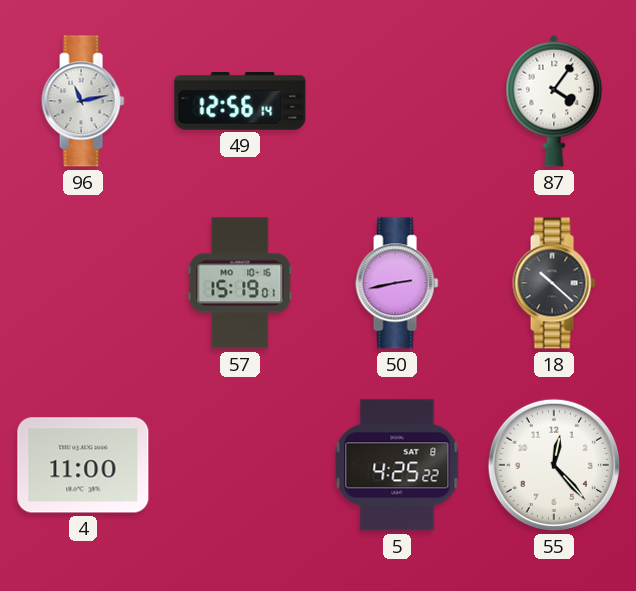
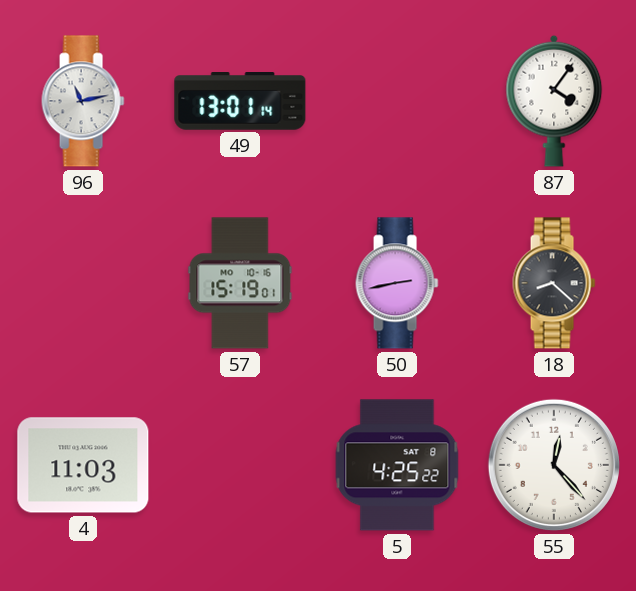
49: 12:56 -> 13:01
18: 10:22 -> 8:22
4: 11:00 -> 11:03
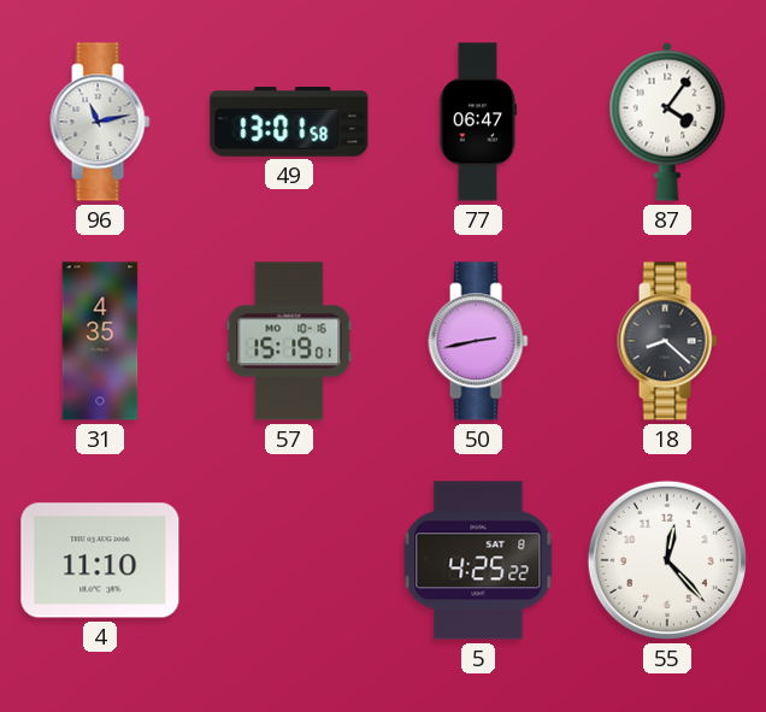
49: 13:01:14 -> 13:01:58
77: none -> 06:47
31: none -> 4:35
4: 11:03 -> 11:10
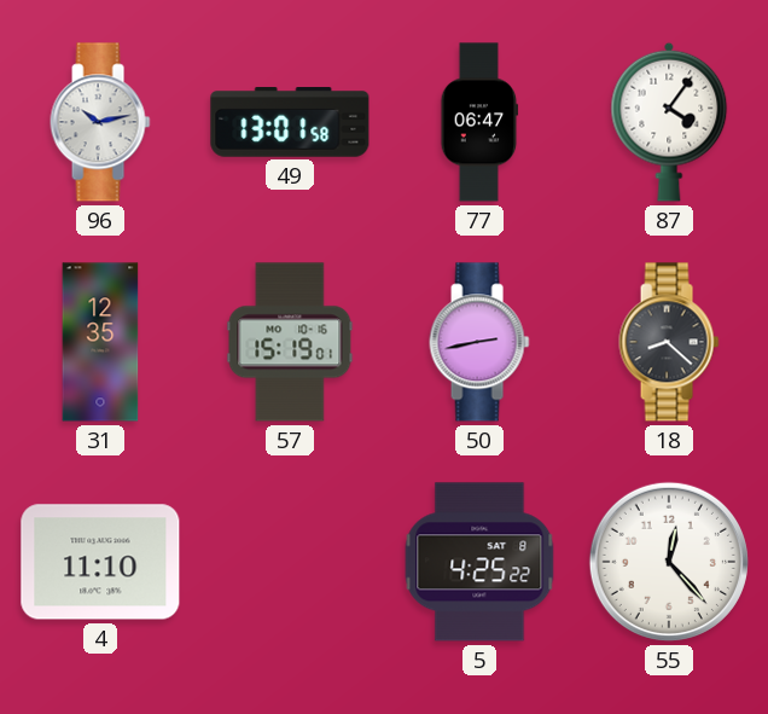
96: 11:13 -> 10:13
31: 4:35 -> 12:35
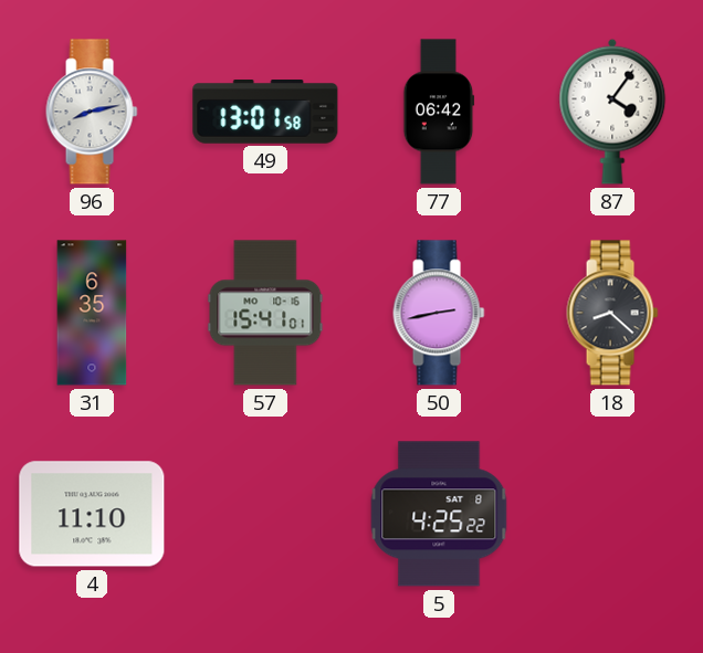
96: 10:13 -> 8:13
77: 06:47 -> 06:42
31: 12:35 -> 6:35
57: 15:19 -> 15:41
55: 12:23 -> none
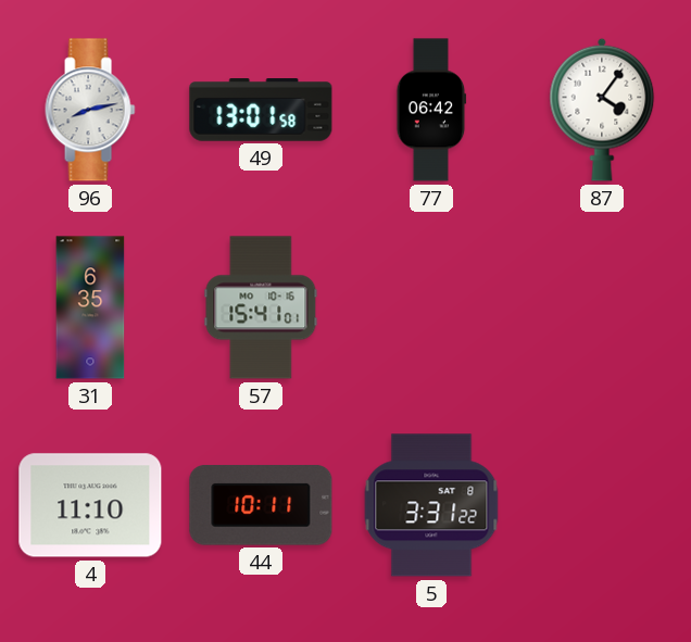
50: 2:43 -> none
18: 8:22 -> none
44: none -> 10:11
5: 4:25 -> 3:31
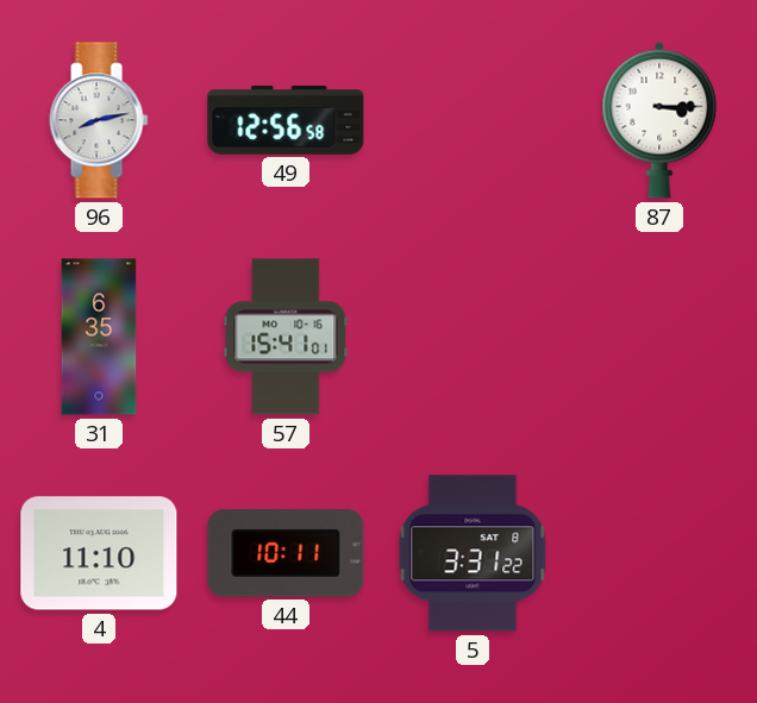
49: 13:01 -> 12:56
77: 06:42 -> none
87: 4:06 -> 3:15
